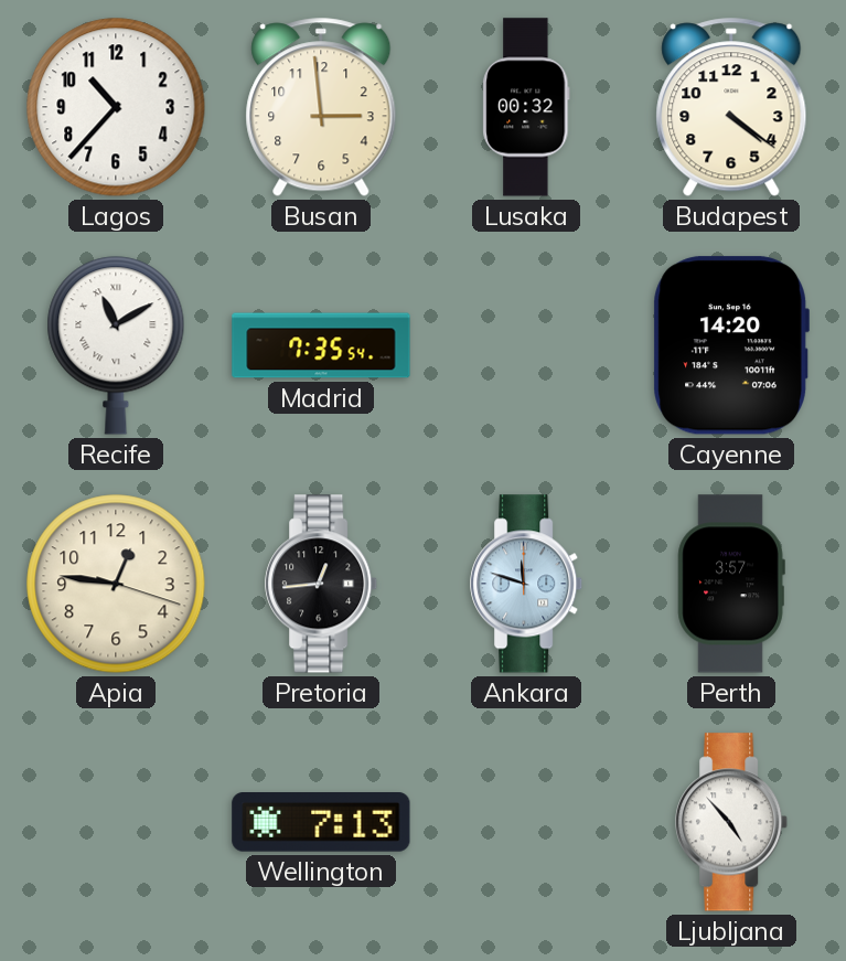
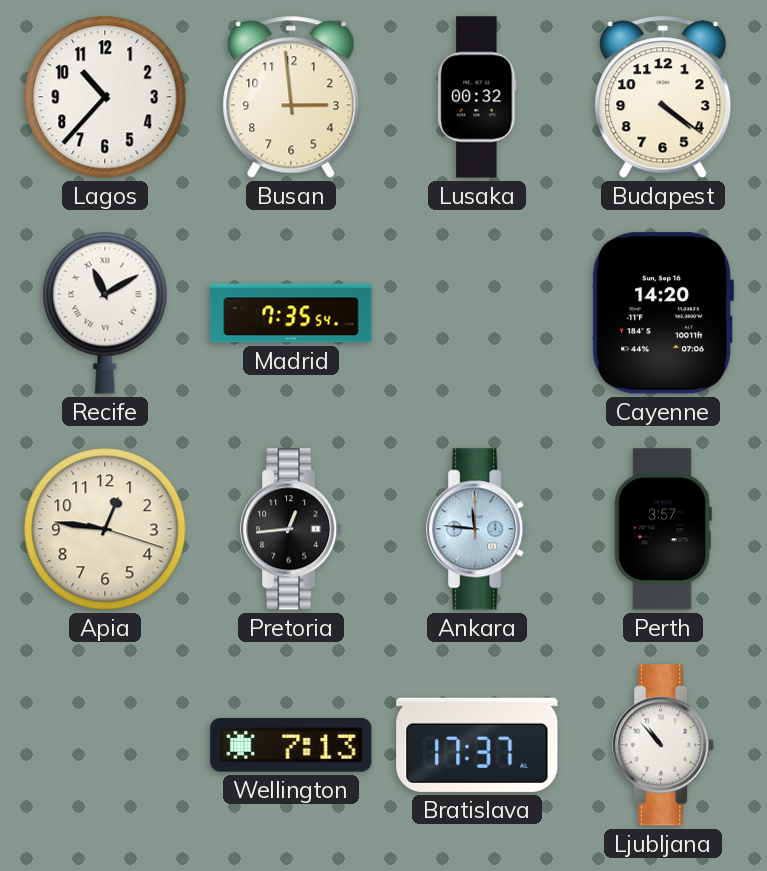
Ankara: 11:48 -> 11:46
Bratislava: none -> 17:37
Ljubljana: 4:53 -> 10:53
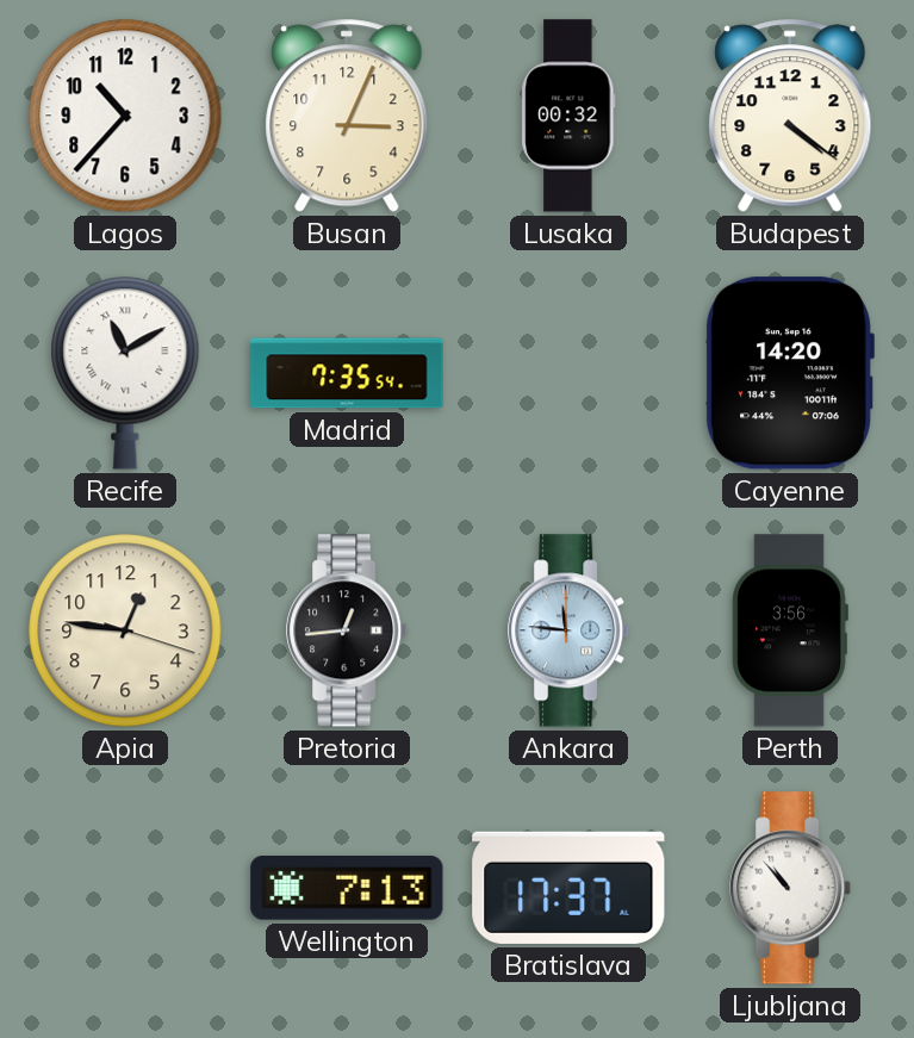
Busan: 2:59 -> 3:04
Perth: 3:57 -> 3:56
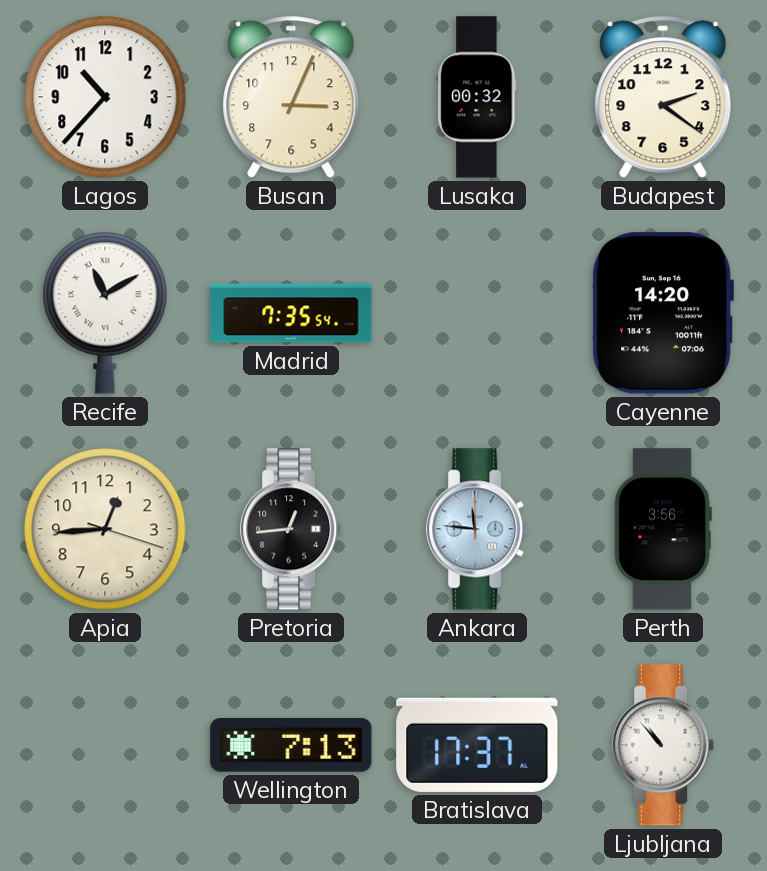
Budapest: 4:21 -> 2:21
Apia: 12:46 -> 12:44
